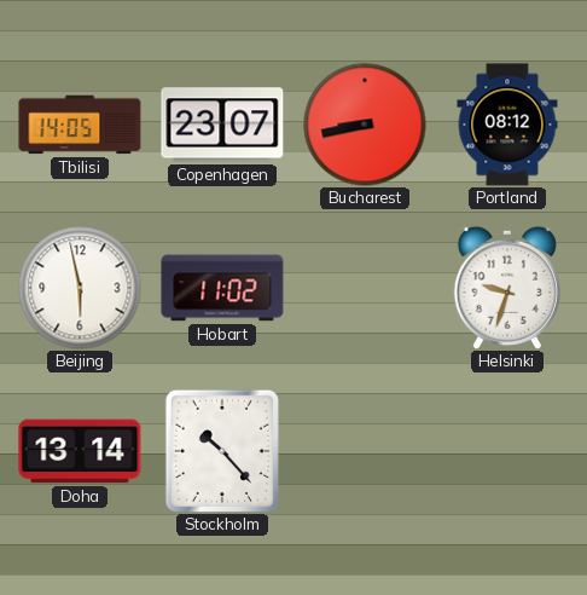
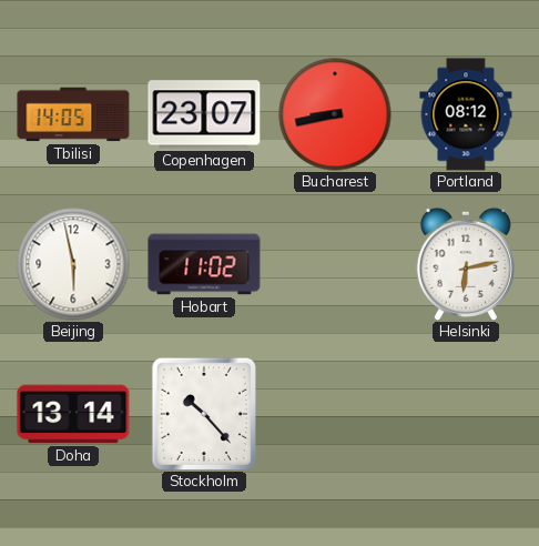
Helsinki: 9:33 -> 6:13
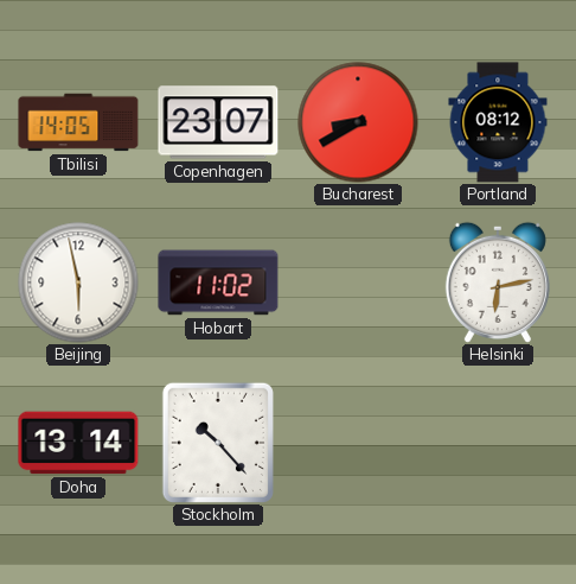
Bucharest: 8:43 -> 8:40
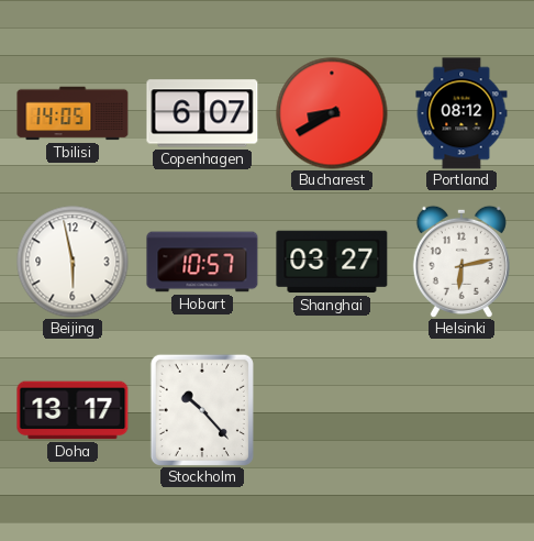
Copenhagen: 23:07 -> 6:07
Hobart: 11:02 -> 10:57
Shanghai: none -> 03:27
Doha: 13:14 -> 13:17
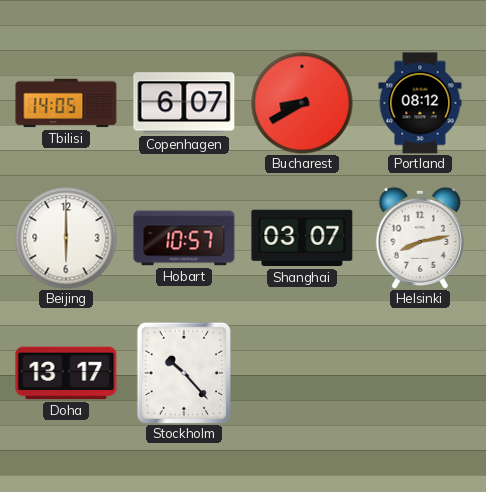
Beijing: 5:58 -> 6:00
Shanghai: 03:27 -> 03:07
Helsinki: 6:13 -> 8:13
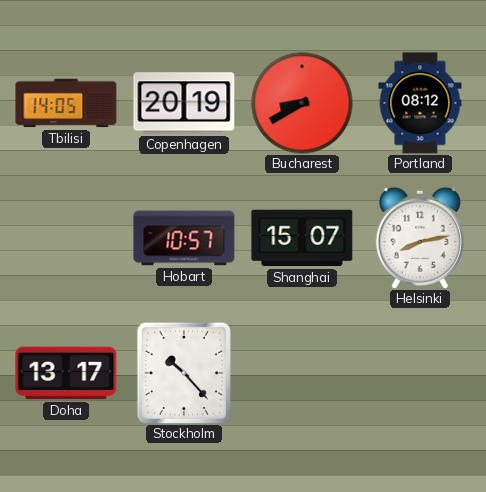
Copenhagen: 6:07 -> 20:19
Beijing: 6:00 -> none
Shanghai: 03:07 -> 15:07
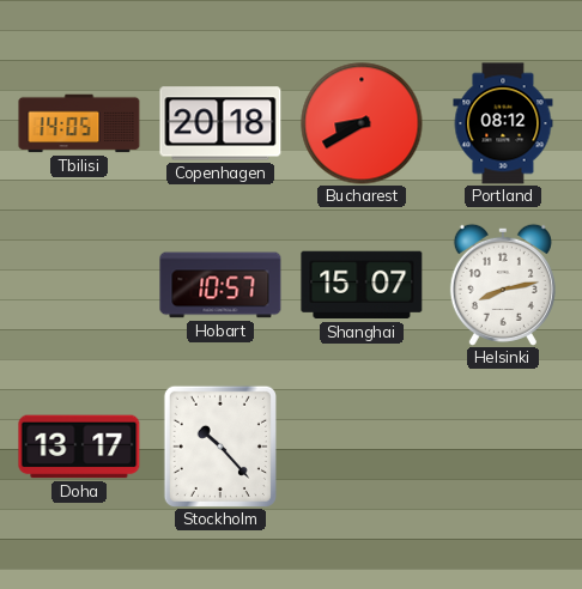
Copenhagen: 20:19 -> 20:18
